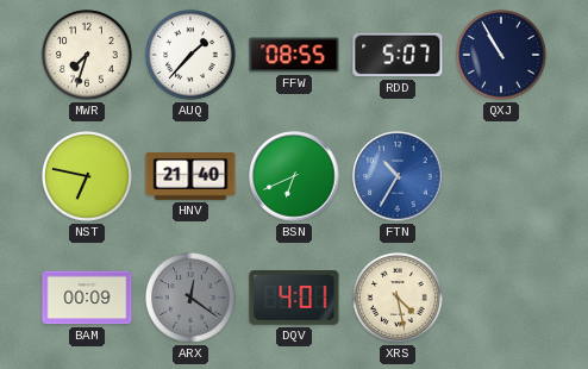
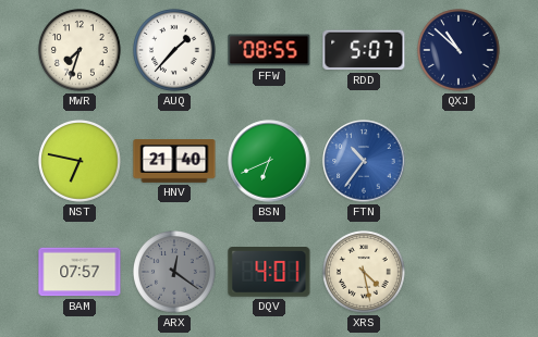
QXJ: 10:55 -> 10:52
FTN: 10:35 -> 10:36
BAM: 00:09 -> 07:57
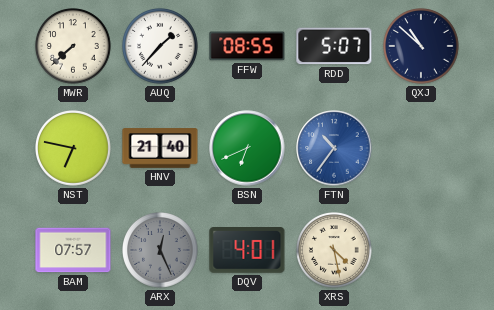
MWR: 7:33 -> 7:38
ARX: 12:21 -> 12:26
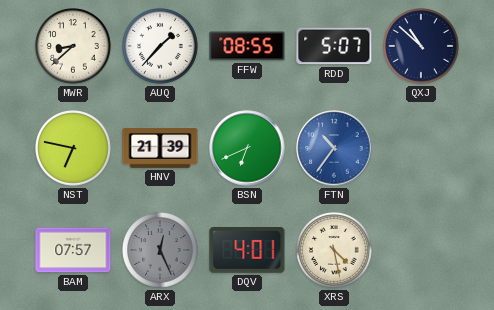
MWR: 7:38 -> 8:38
HNV: 21:40 -> 21:39
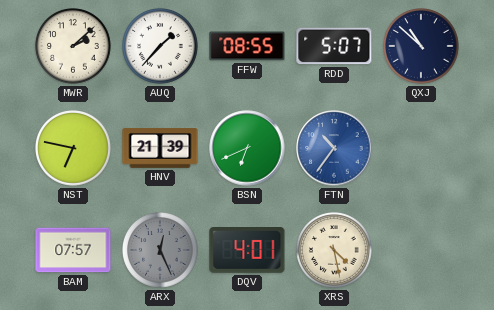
MWR: 8:38 -> 2:08
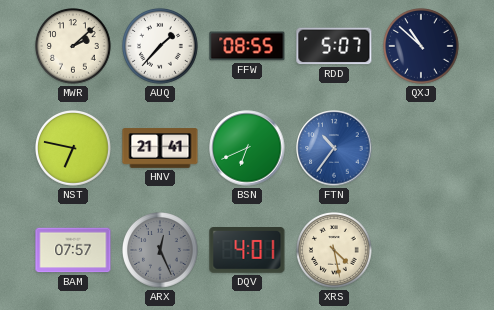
HNV: 21:39 -> 21:41
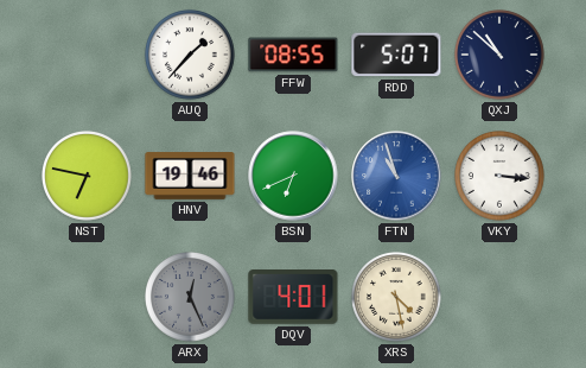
MWR: 2:08 -> none
HNV: 21:41 -> 19:46
FTN: 10:36 -> 10:57
VKY: none -> 3:16
BAM: 07:57 -> none
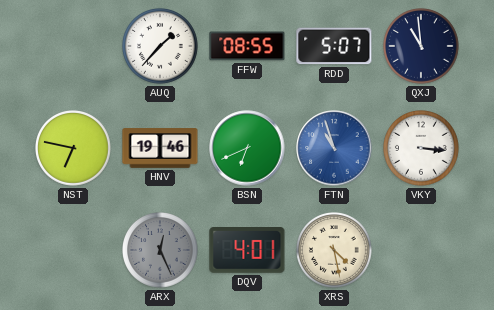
QXJ: 10:52 -> 10:59
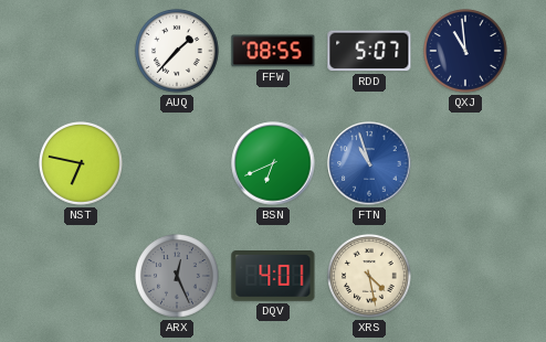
HNV: 19:46 -> none
VKY: 3:16 -> none
